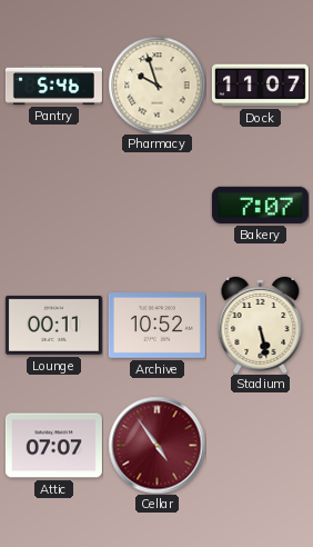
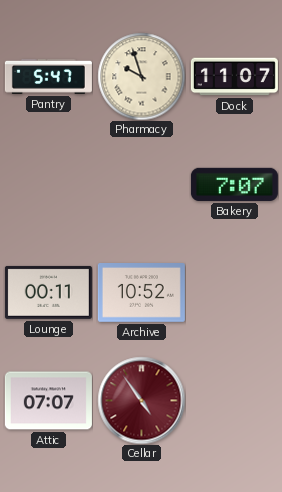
Pantry: 5:46 -> 5:47
Stadium: 5:28 -> none
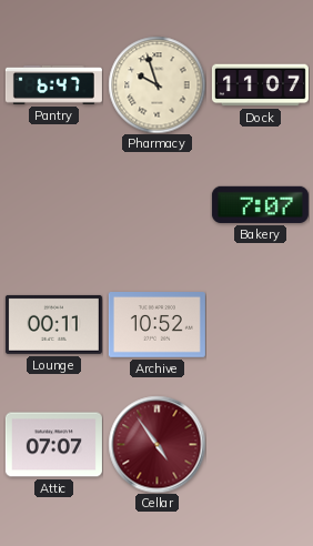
Pantry: 5:47 -> 6:47
